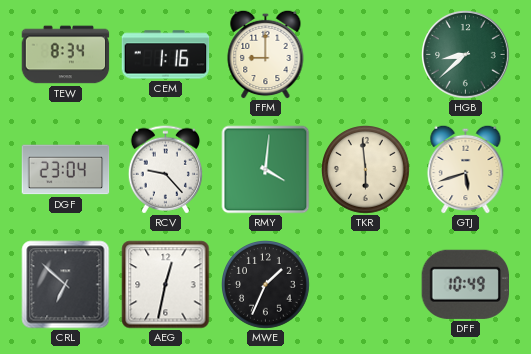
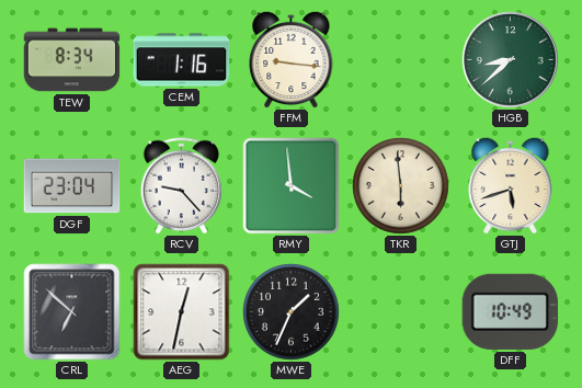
FFM: 9:00 -> 9:16
RMY: 4:01 -> 3:59
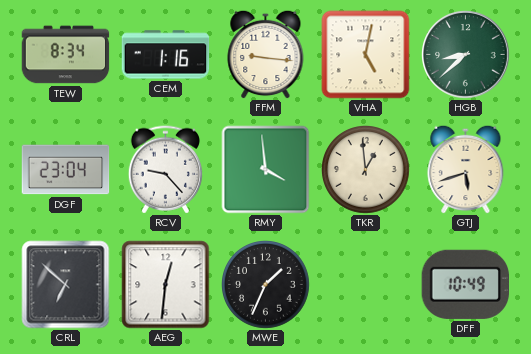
VHA: none -> 5:02
TKR: 5:59 -> 12:59
AEG: 12:32 -> 12:31
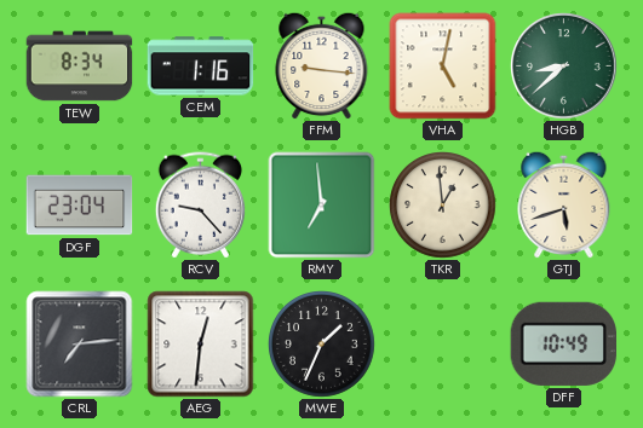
RMY: 3:59 -> 6:59
CRL: 6:52 -> 7:14
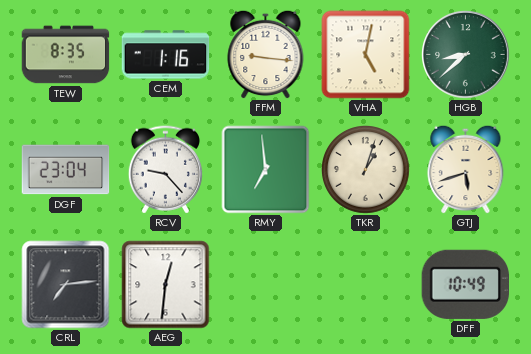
TEW: 8:34 -> 8:35
TKR: 12:59 -> 1:03
MWE: 1:34 -> none
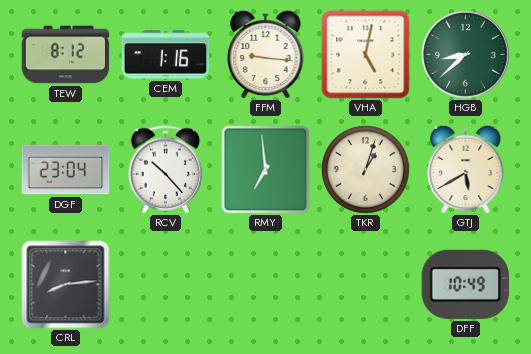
TEW: 8:35 -> 8:12
RCV: 9:23 -> 10:23
GTJ: 5:42 -> 5:40
CRL: 7:14 -> 8:14
AEG: 12:31 -> none
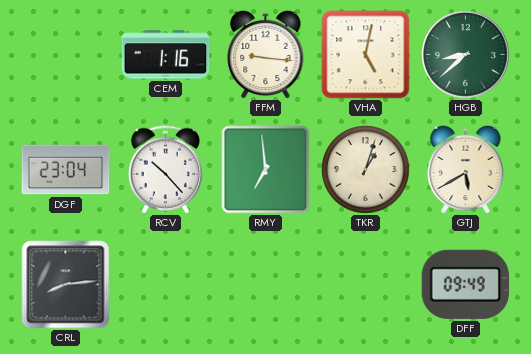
TEW: 8:12 -> none
DFF: 10:49 -> 09:49
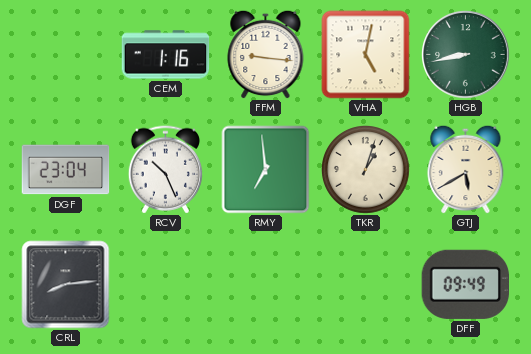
HGB: 8:38 -> 8:43
RCV: 10:23 -> 10:26
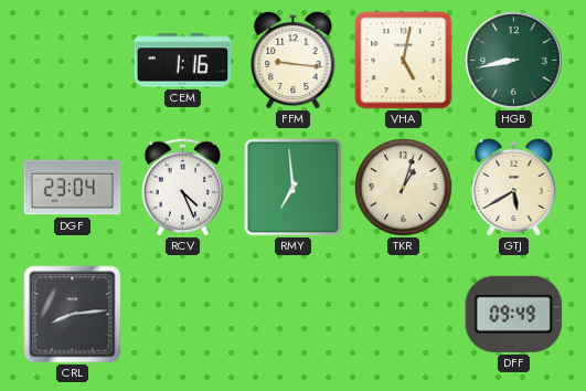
RCV: 10:26 -> 4:26
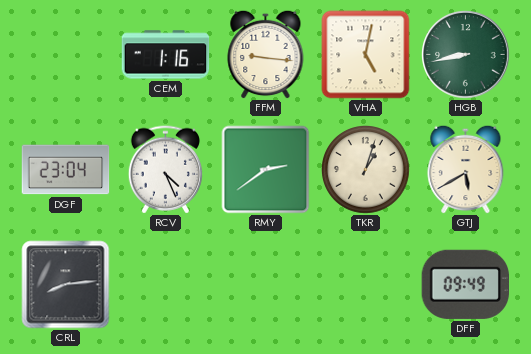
RMY: 6:59 -> 2:39
